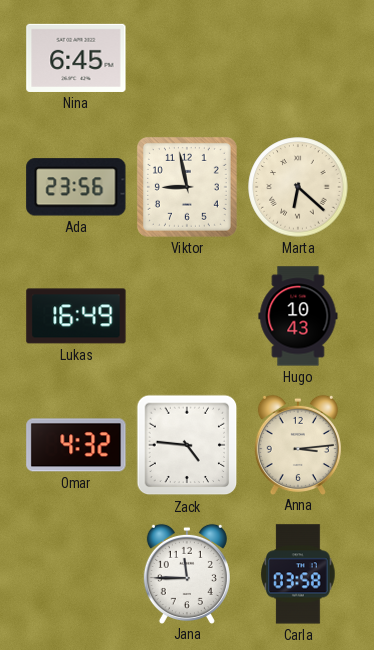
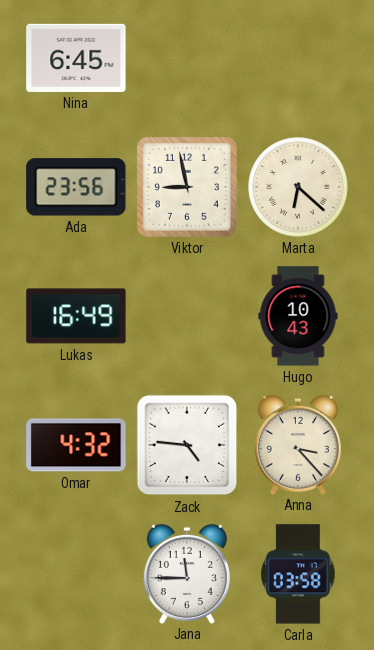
Anna: 3:14 -> 3:23
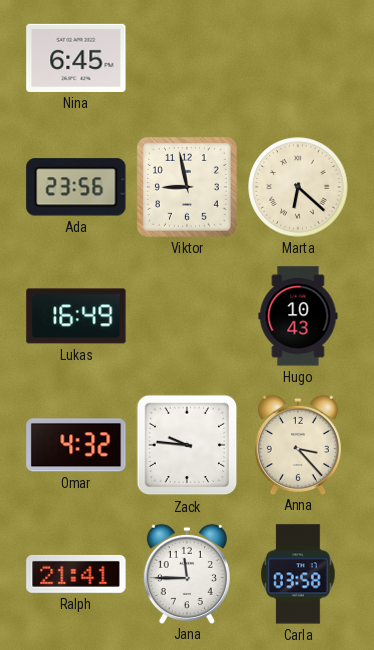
Zack: 4:46 -> 9:46
Ralph: none -> 21:41
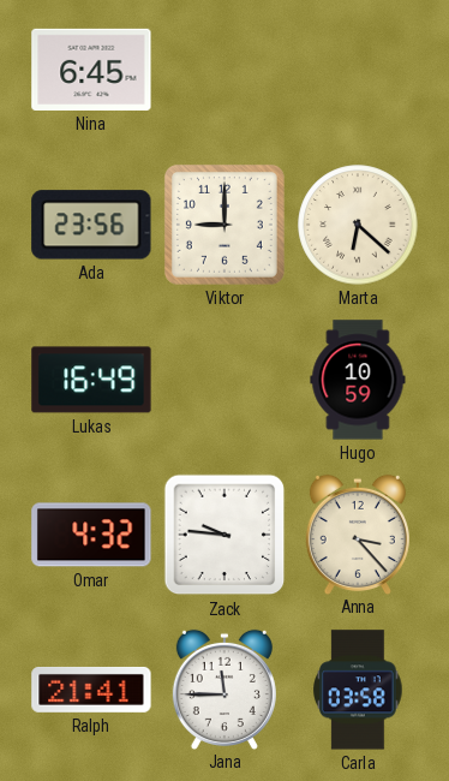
Viktor: 8:58 -> 9:00
Hugo: 10:43 -> 10:59
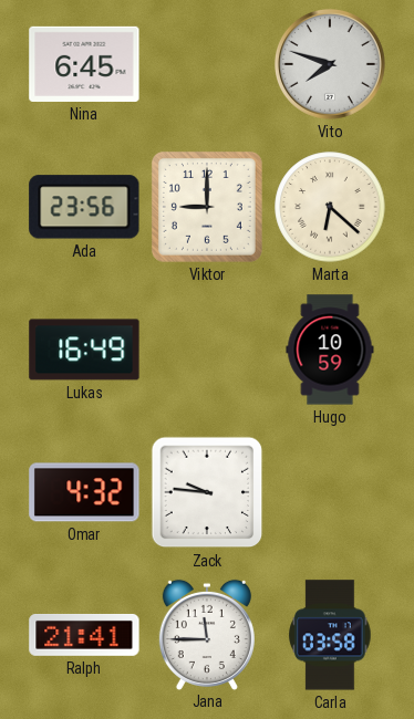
Vito: none -> 7:48
Anna: 3:23 -> none
